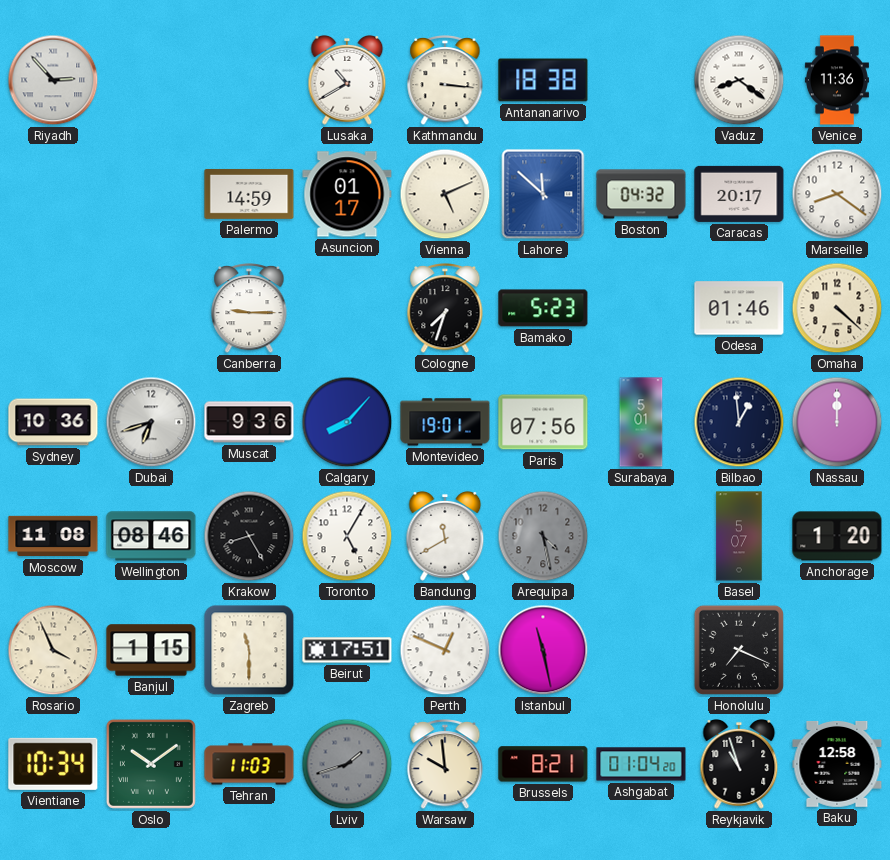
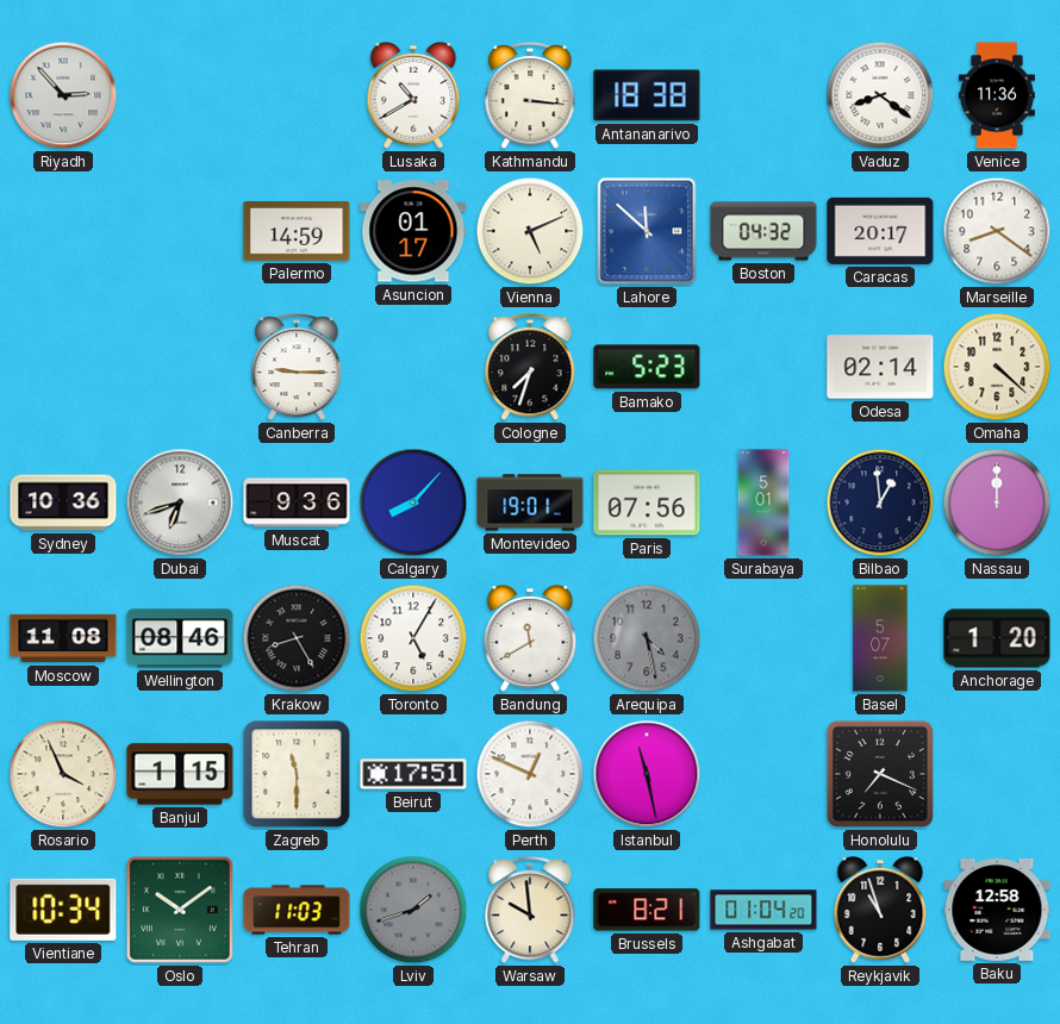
Odesa: 01:46 -> 02:14
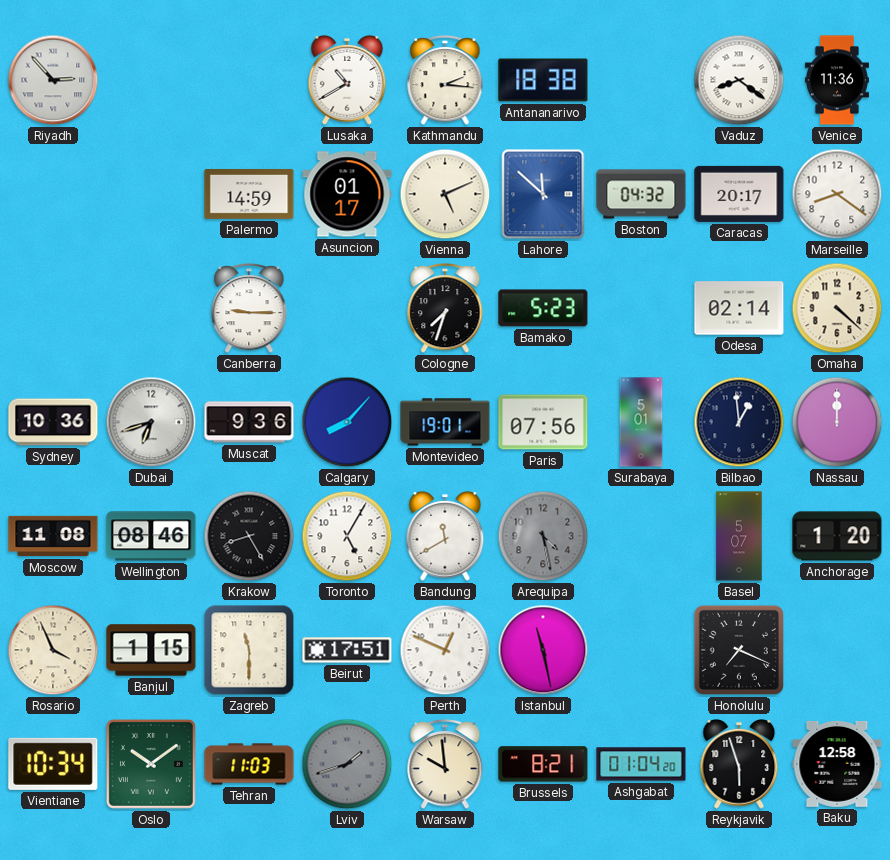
Kathmandu: 3:16 -> 2:16
Reykjavik: 10:57 -> 5:57
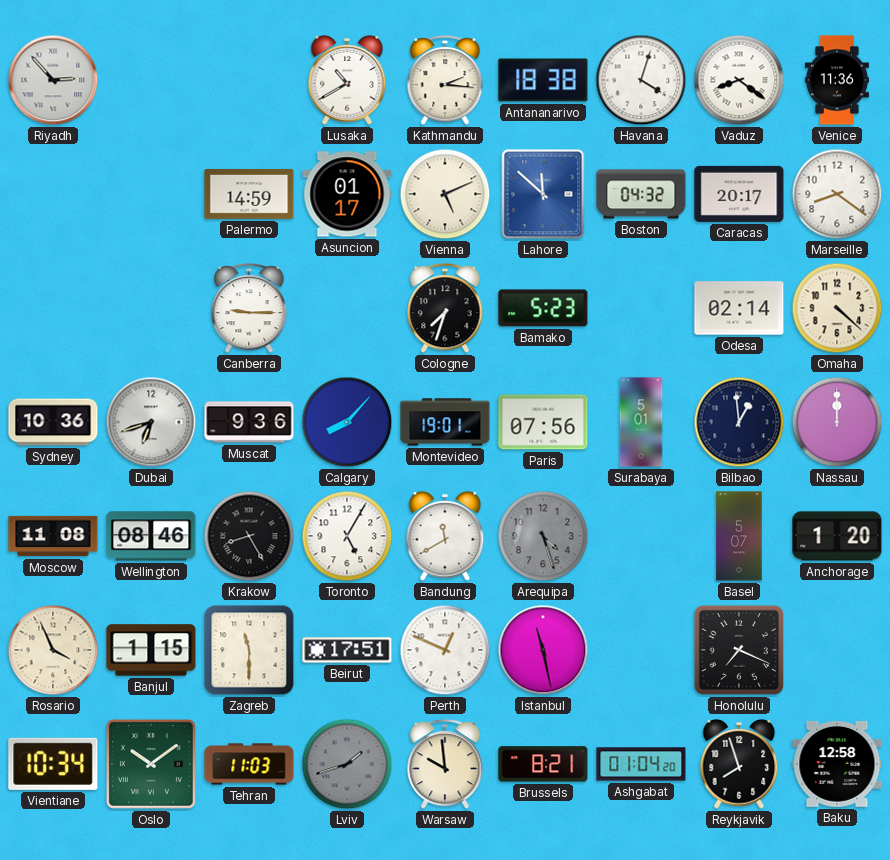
Havana: none -> 4:03
Arequipa: 4:28 -> 4:27
Reykjavik: 5:57 -> 7:57
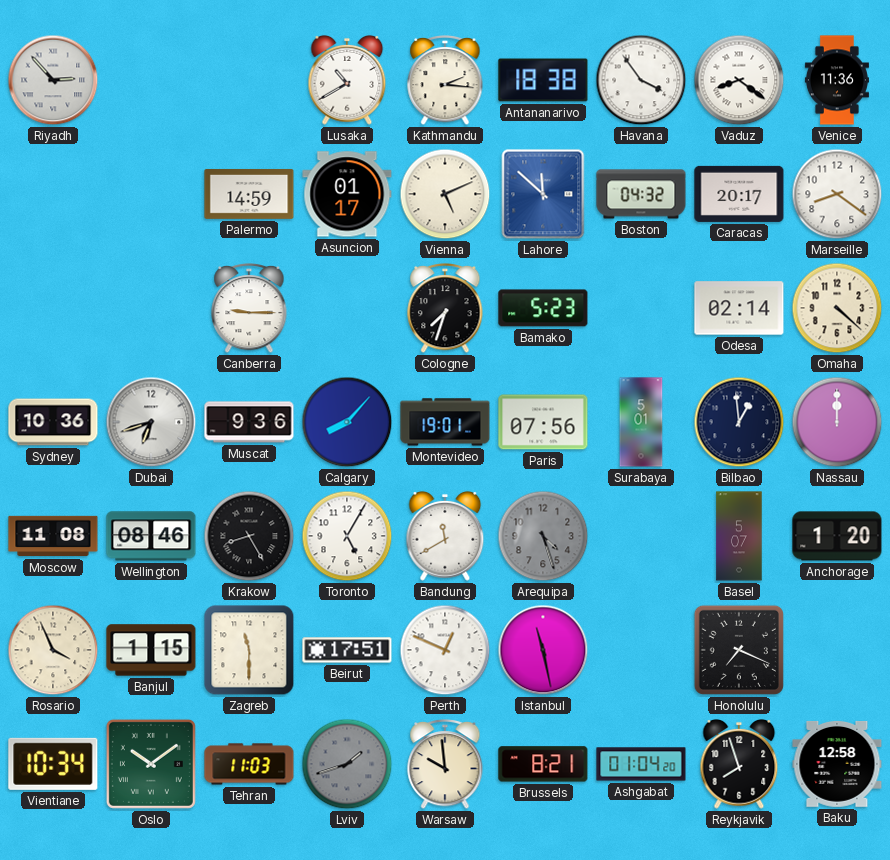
Havana: 4:03 -> 3:54
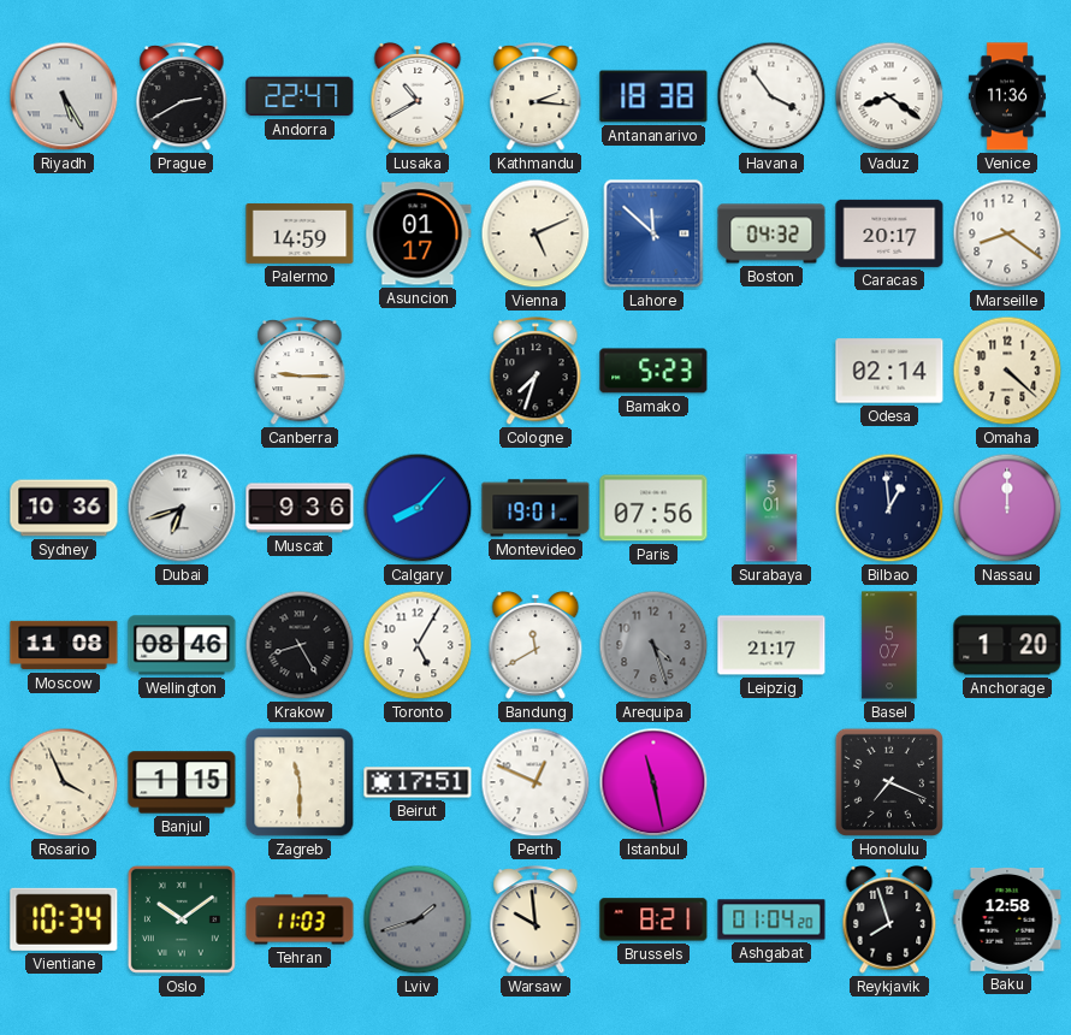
Riyadh: 2:53 -> 5:25
Prague: none -> 2:40
Andorra: none -> 22:47
Leipzig: none -> 21:17
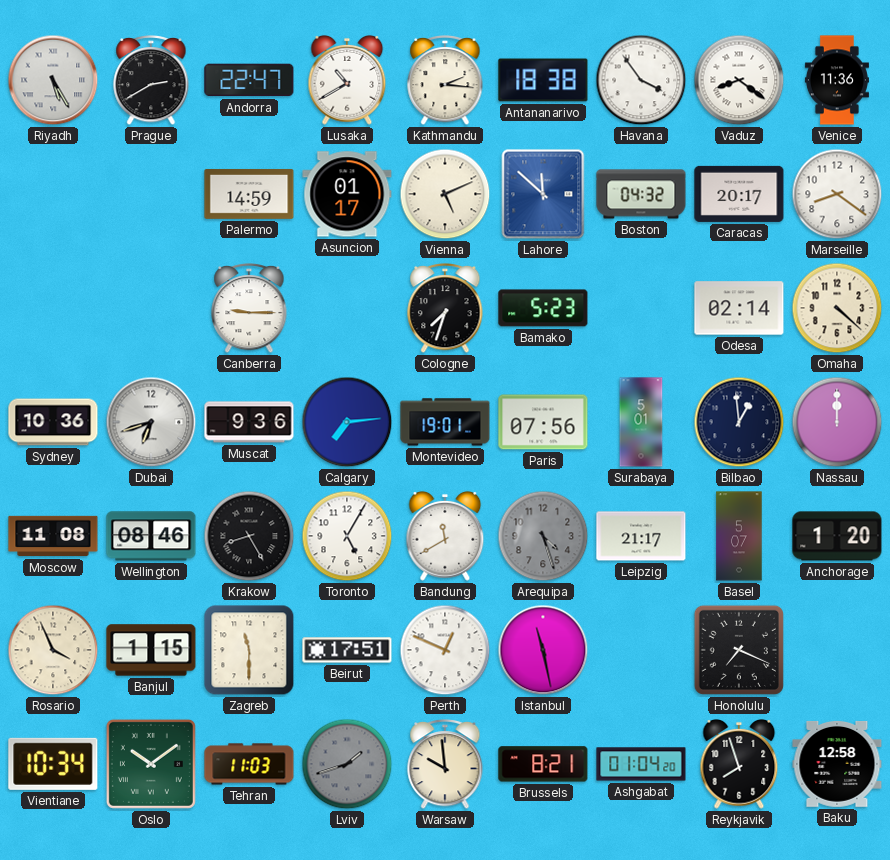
Calgary: 8:07 -> 7:14
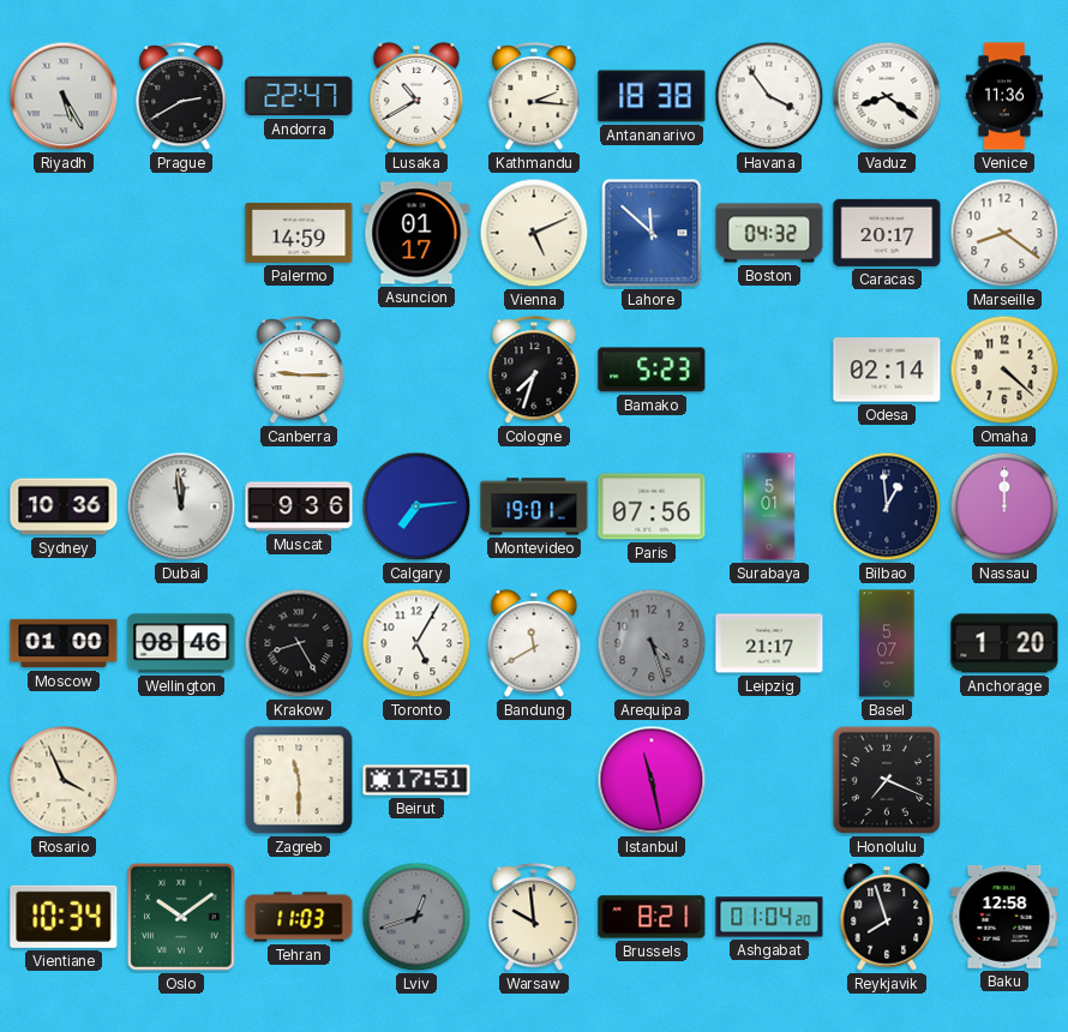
Dubai: 6:42 -> 11:59
Moscow: 11:08 -> 01:00
Banjul: 1:15 -> none
Perth: 12:49 -> none
Lviv: 1:42 -> 12:42
